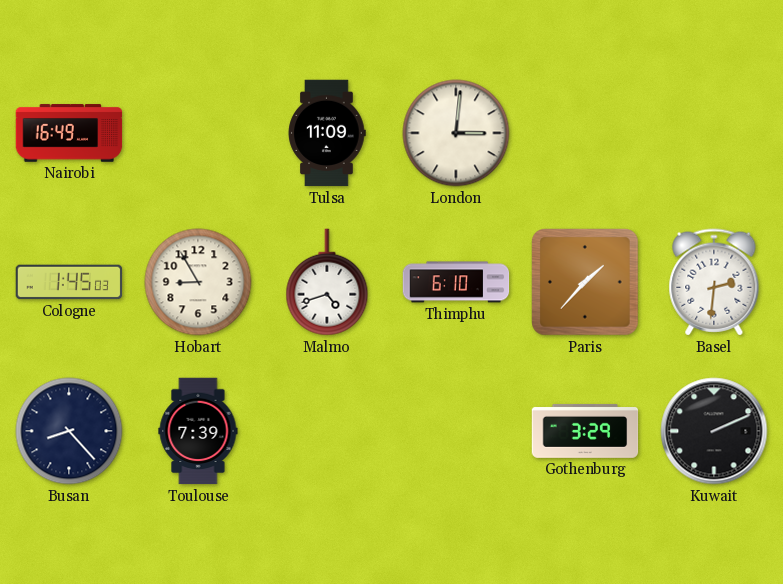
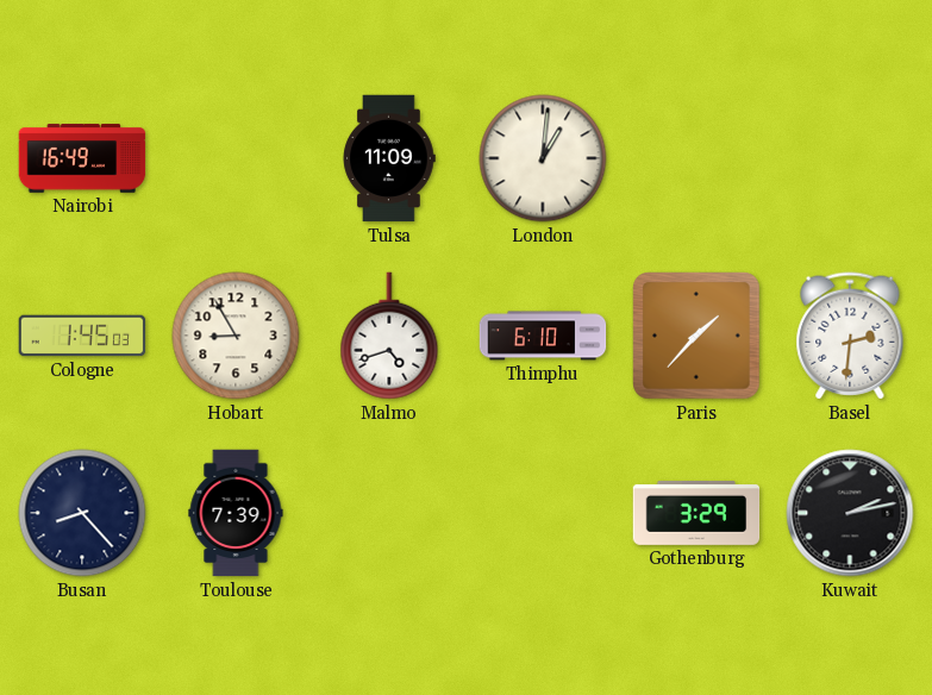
London: 3:01 -> 1:01
Kuwait: 2:11 -> 2:13
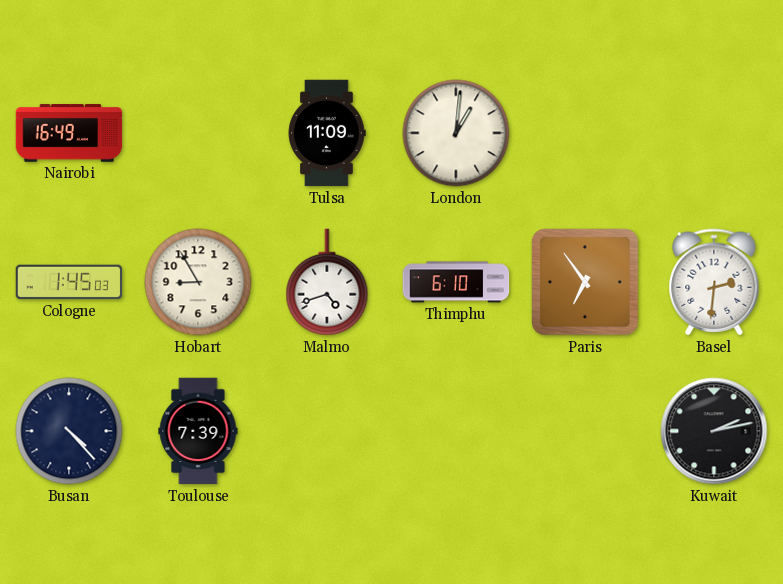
Paris: 1:37 -> 6:54
Busan: 8:23 -> 4:23
Gothenburg: 3:29 -> none
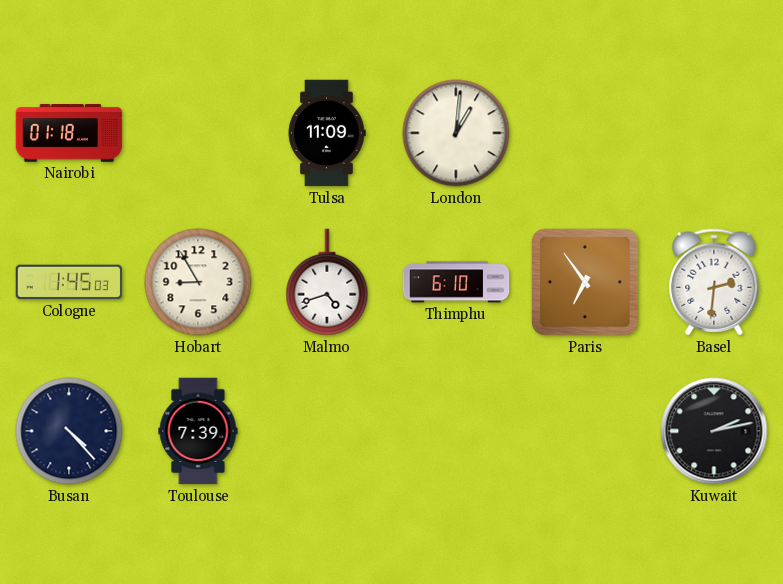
Nairobi: 16:49 -> 01:18
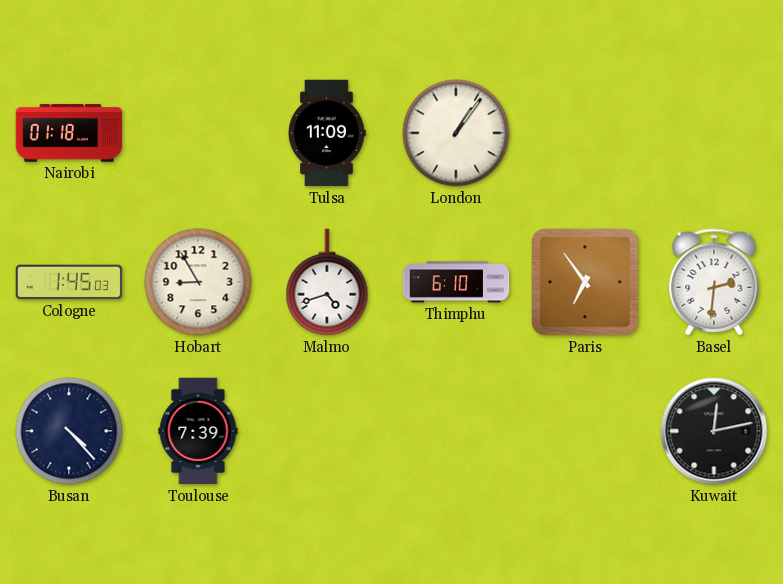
London: 1:01 -> 1:06
Kuwait: 2:13 -> 12:13
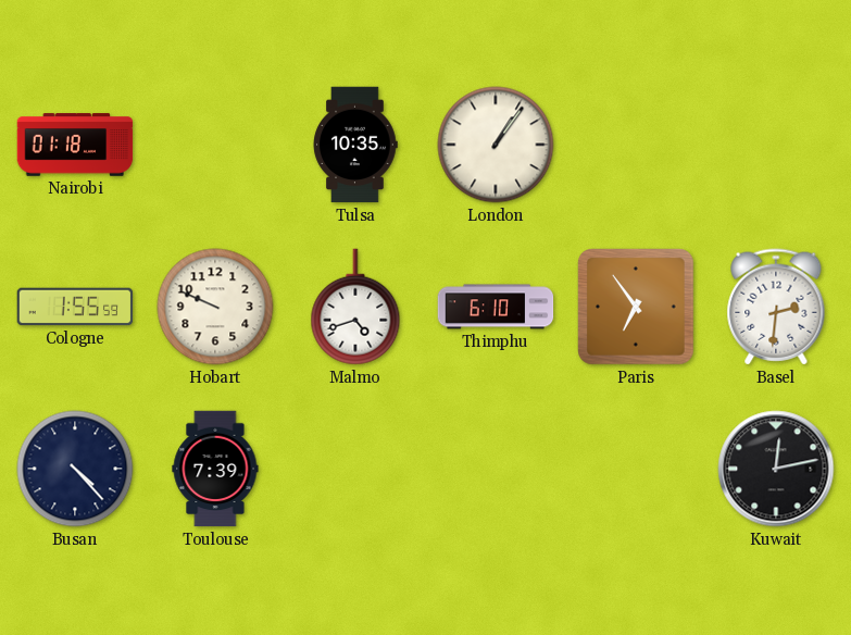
Tulsa: 11:09 -> 10:35
Cologne: 1:45 -> 1:55
Hobart: 8:55 -> 9:49
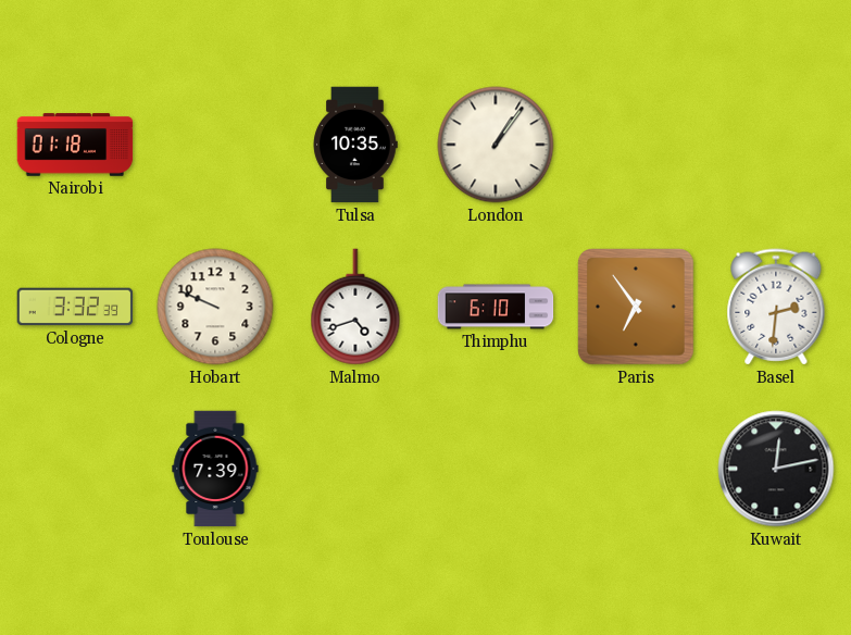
Cologne: 1:55 -> 3:32
Busan: 4:23 -> none
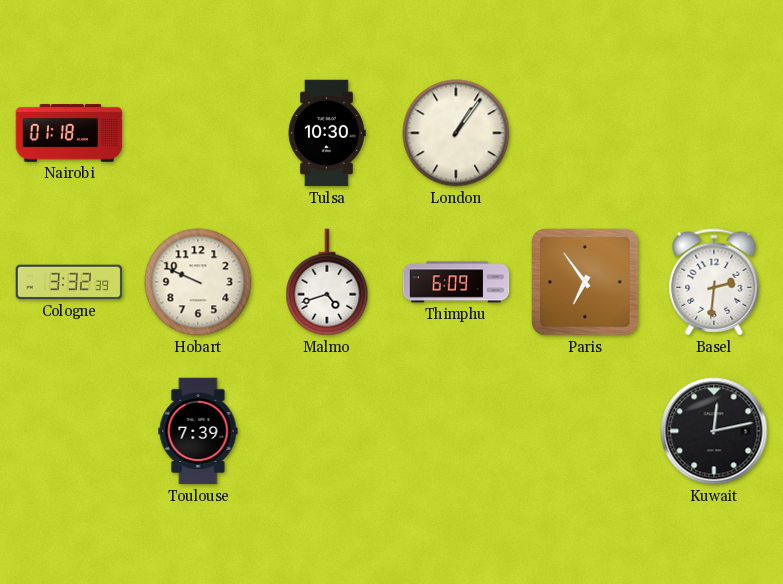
Tulsa: 10:35 -> 10:30
Thimphu: 6:10 -> 6:09
